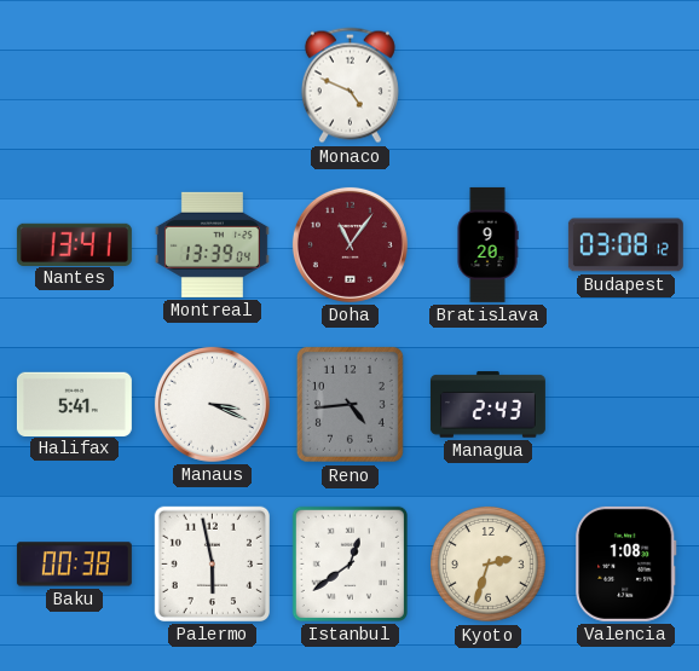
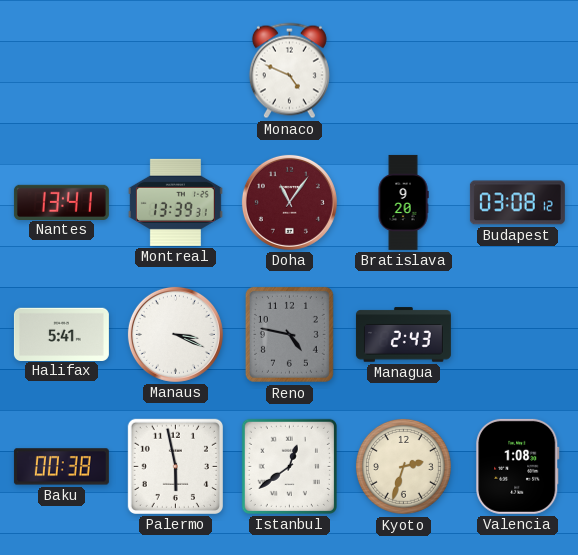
Montreal: 13:39:04 -> 13:39:31
Reno: 4:44 -> 4:47
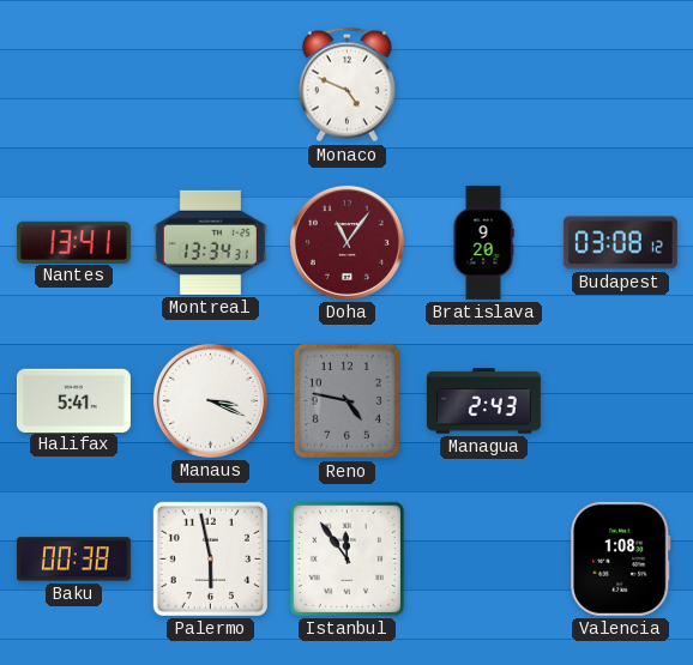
Montreal: 13:39 -> 13:34
Istanbul: 12:39 -> 11:54
Kyoto: 2:33 -> none
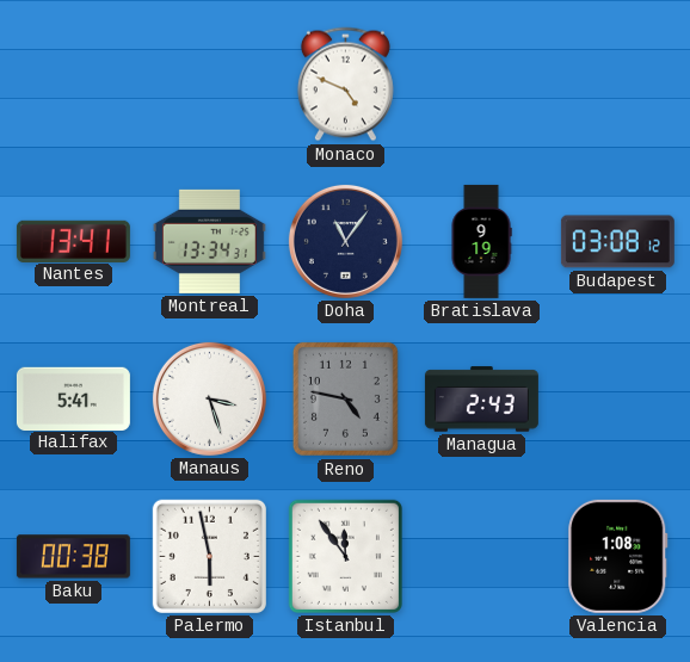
Doha dial: burgundy -> navy
Bratislava: 9:20 -> 9:19
Manaus: 3:19 -> 3:27
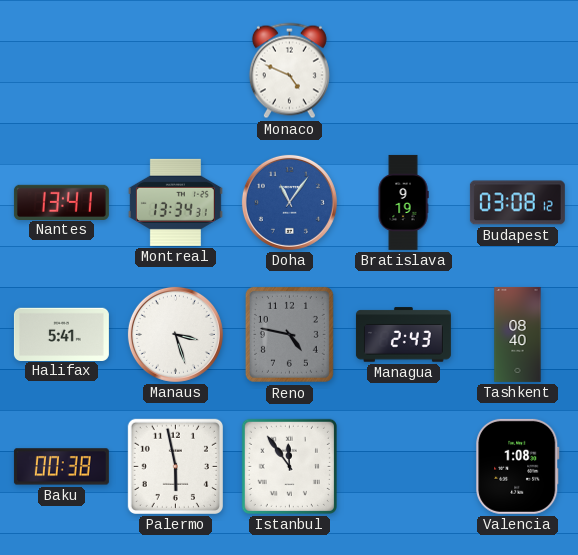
Doha dial: navy -> blue
Tashkent: none -> 08:40
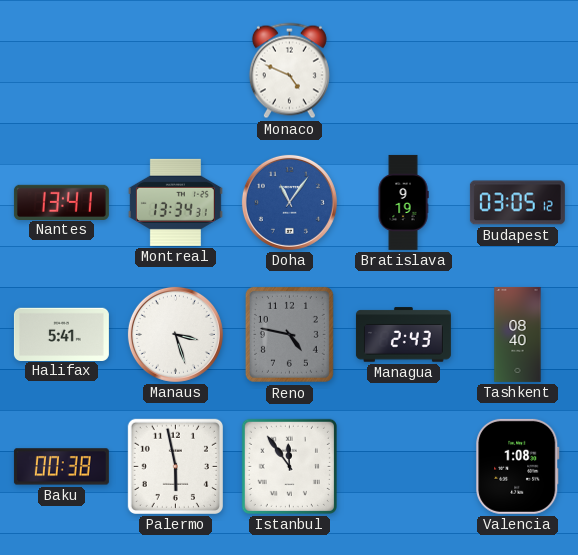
Budapest: 03:08 -> 03:05
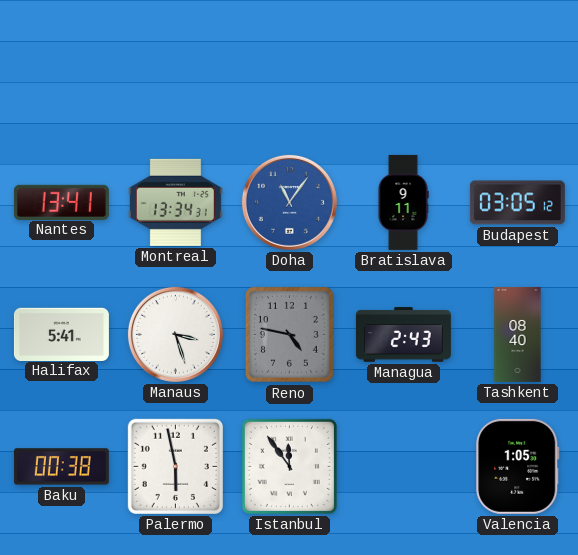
Monaco: 4:49 -> none
Bratislava: 9:19 -> 9:11
Valencia: 1:08 -> 1:05
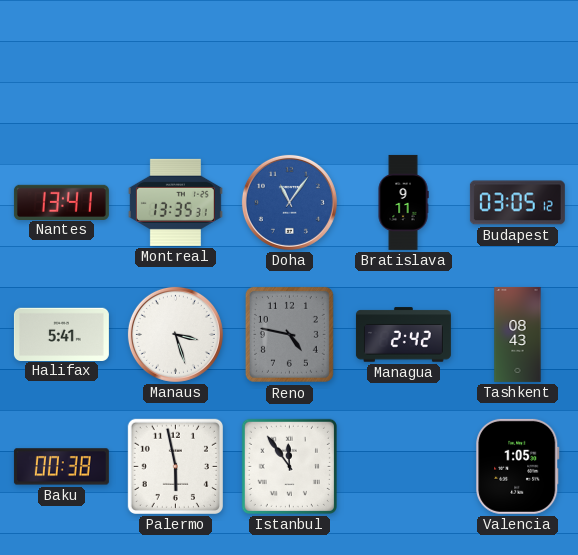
Montreal: 13:34 -> 13:35
Managua: 2:43 -> 2:42
Tashkent: 08:40 -> 08:43
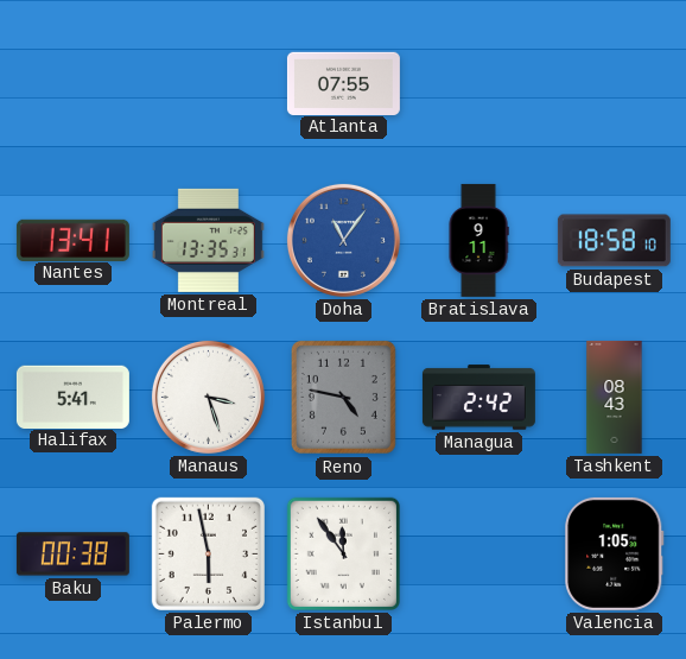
Atlanta: none -> 07:55
Budapest: 03:05 -> 18:58
